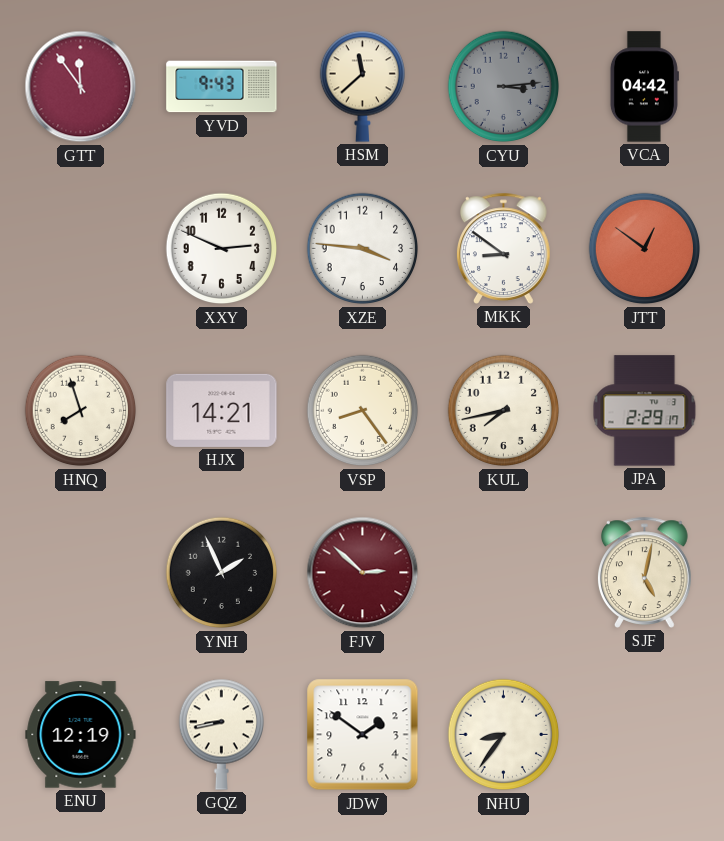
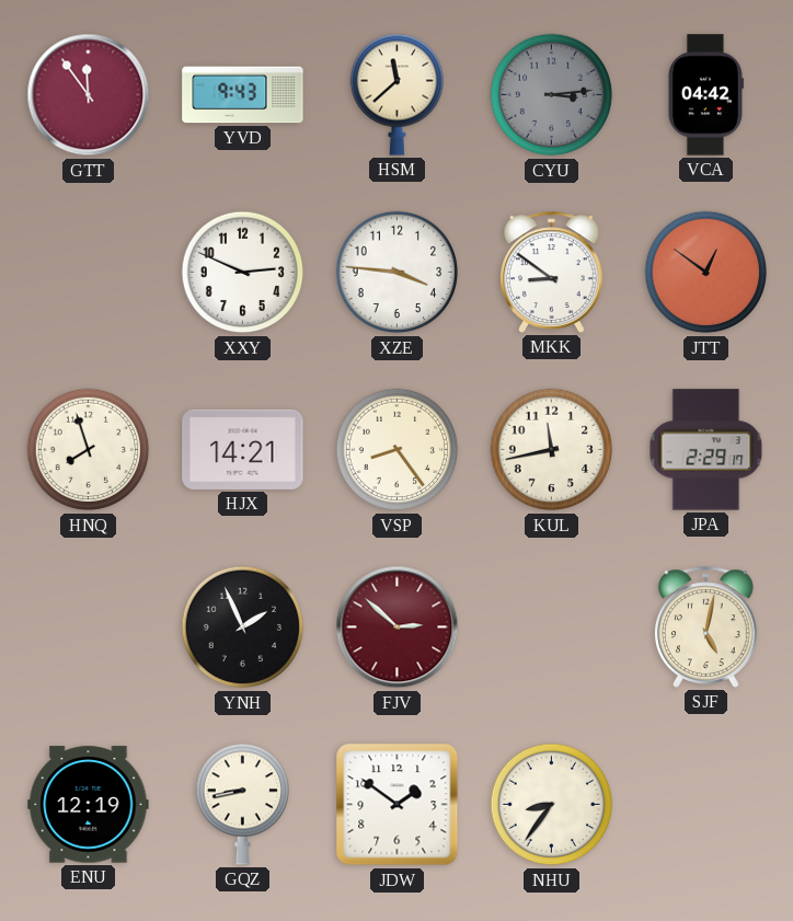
KUL: 7:43 -> 11:43
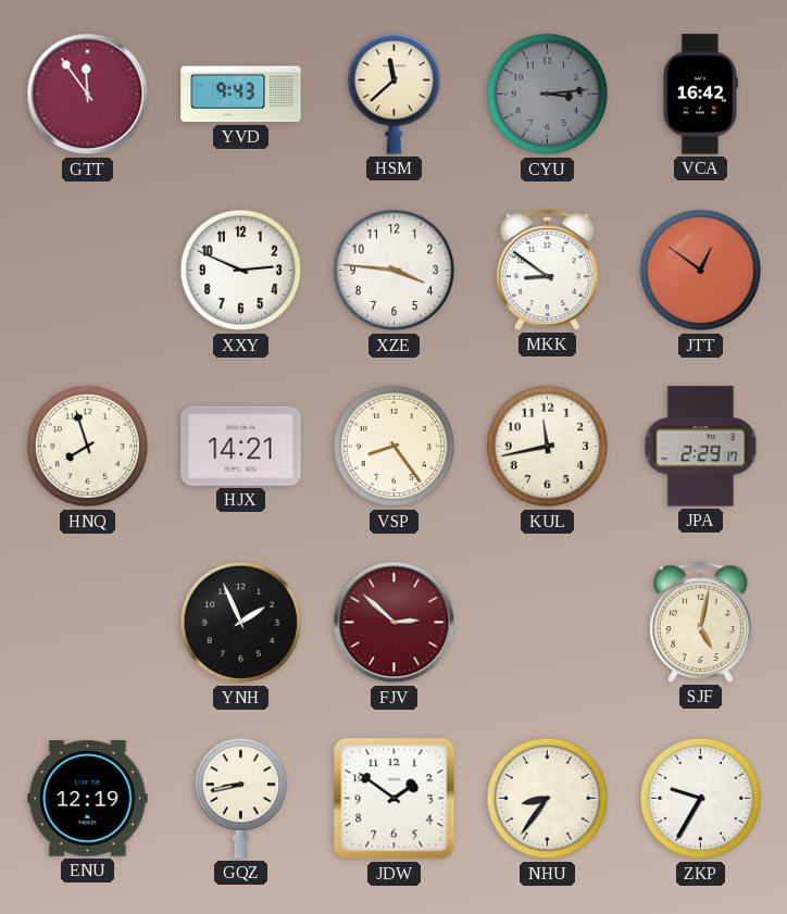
VCA: 04:42 -> 16:42
ZKP: none -> 9:35
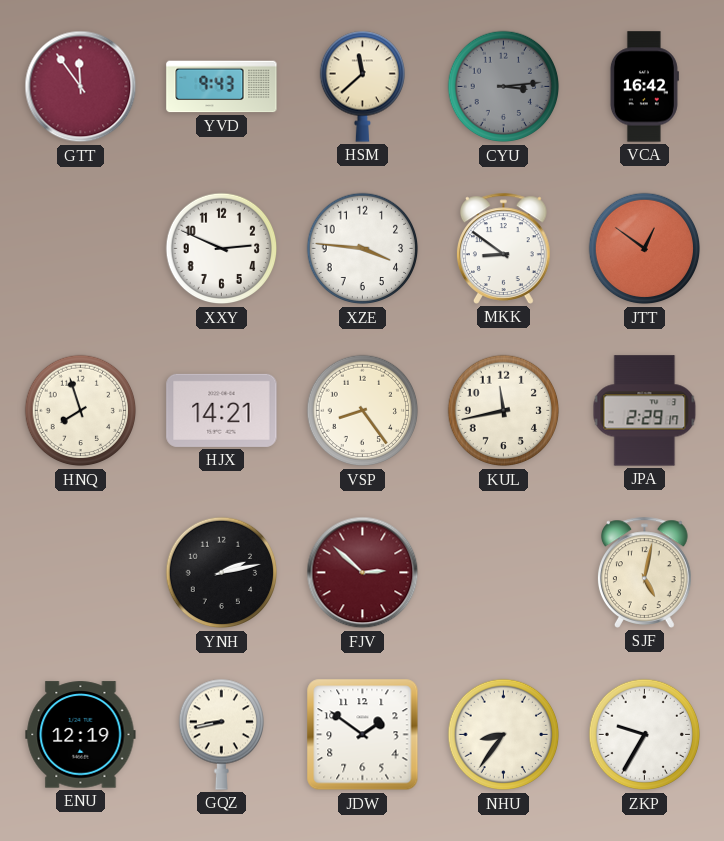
YNH: 1:56 -> 2:13
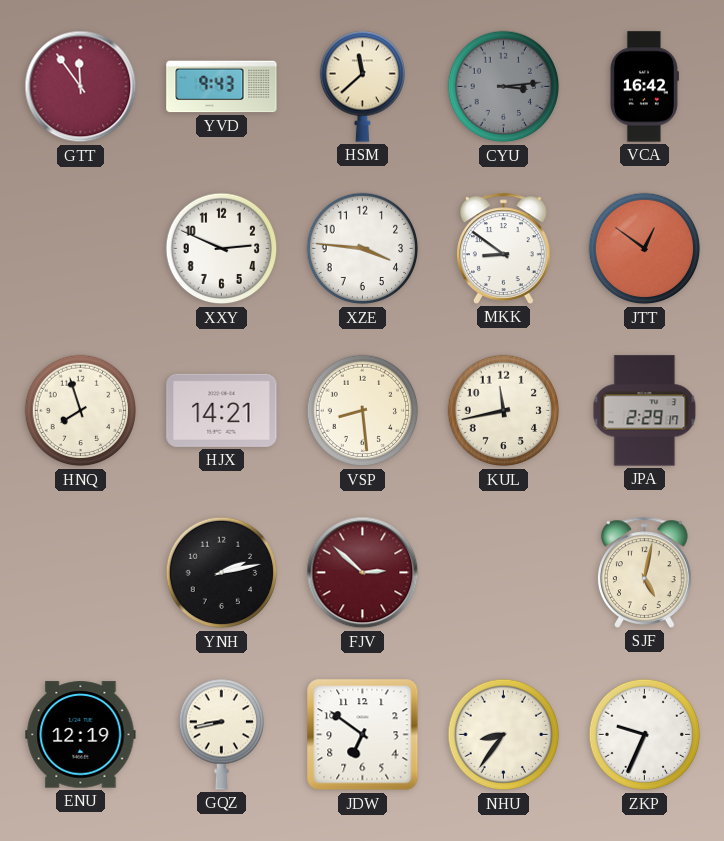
VSP: 8:24 -> 8:29
JDW: 1:51 -> 6:51
ZKP: 9:35 -> 9:34
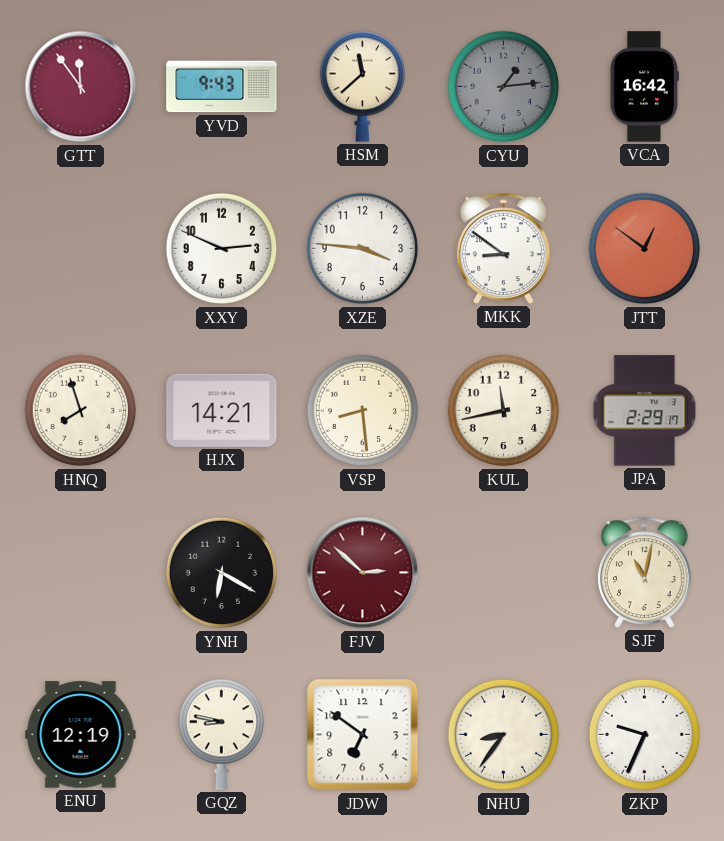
CYU: 3:14 -> 1:14
YNH: 2:13 -> 6:20
SJF: 5:02 -> 11:02
GQZ: 8:43 -> 8:47
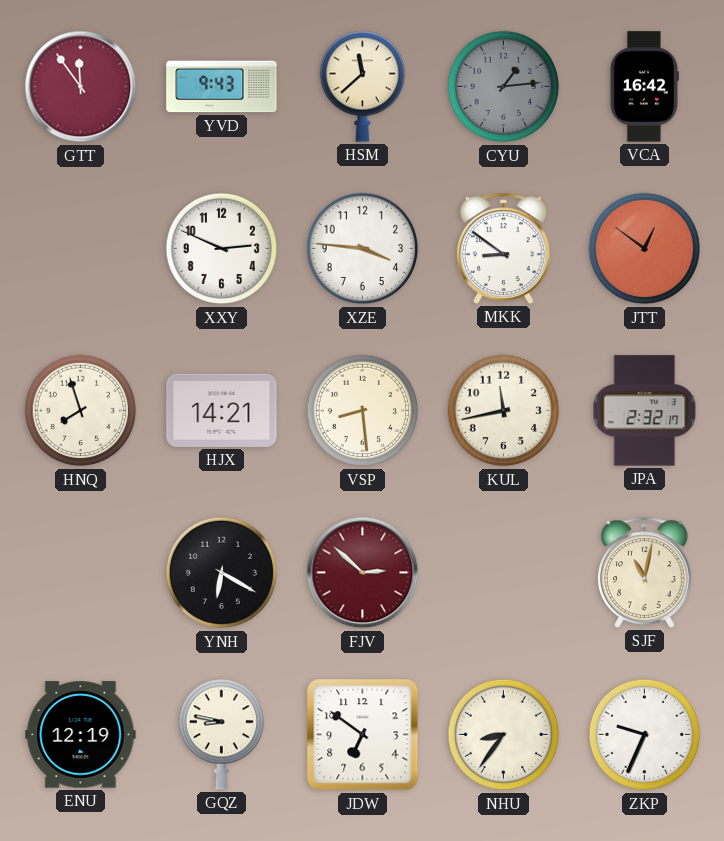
JPA: 2:29 -> 2:32
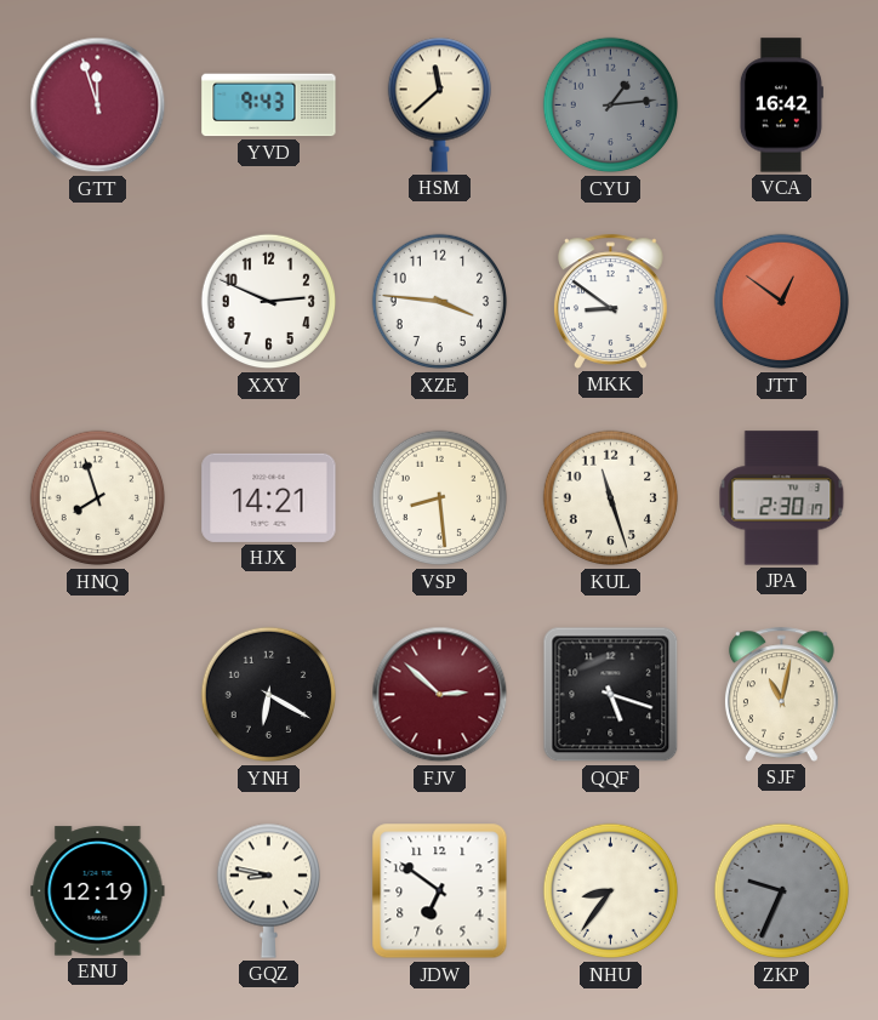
GTT: 11:54 -> 11:57
KUL: 11:43 -> 11:27
JPA: 2:32 -> 2:30
QQF: none -> 5:18
ZKP dial: white -> grey
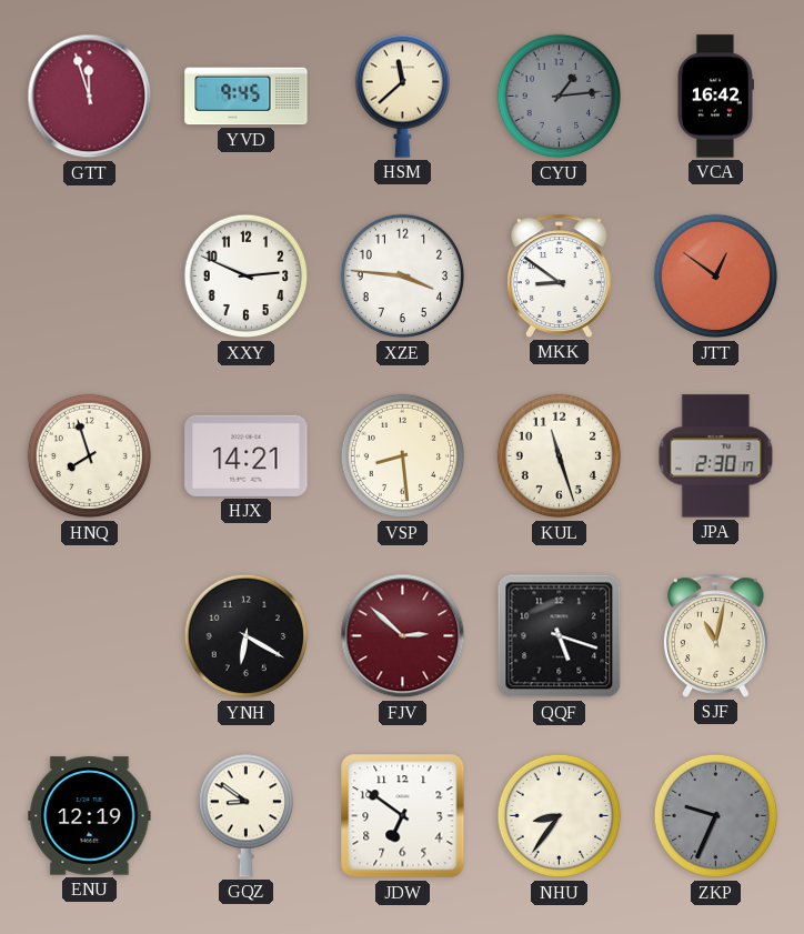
YVD: 9:43 -> 9:45
GQZ: 8:47 -> 8:51
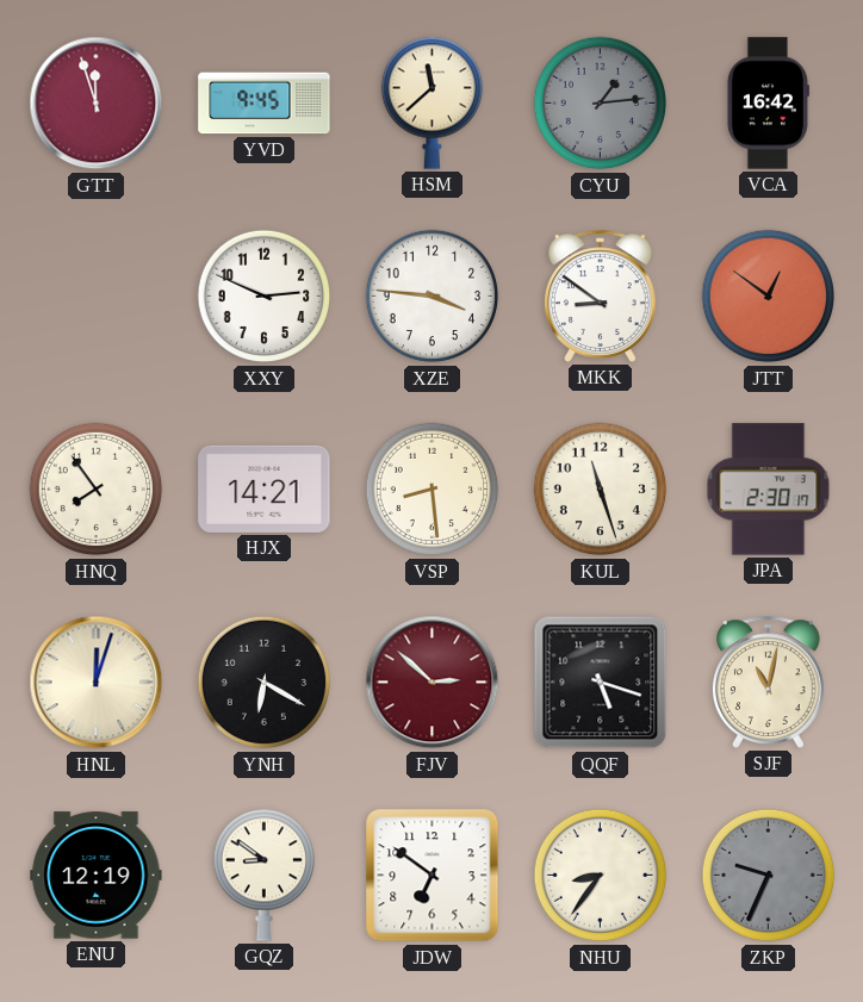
HNQ: 7:57 -> 7:54
HNL: none -> 12:03
